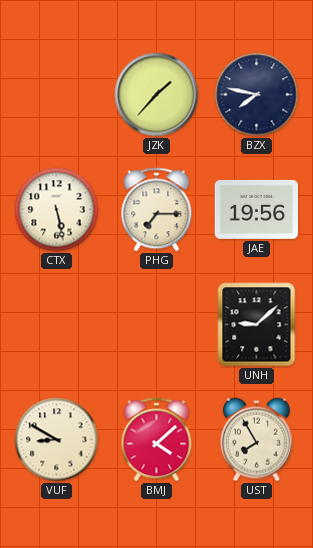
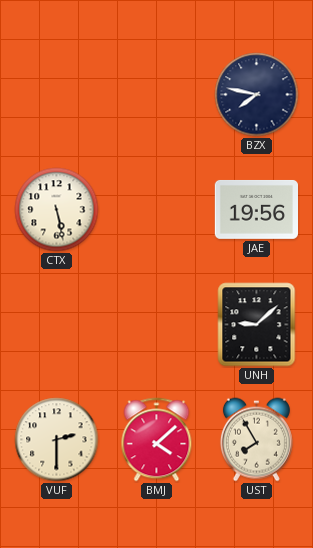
JZK: 1:37 -> none
PHG: 7:15 -> none
VUF: 8:50 -> 2:30
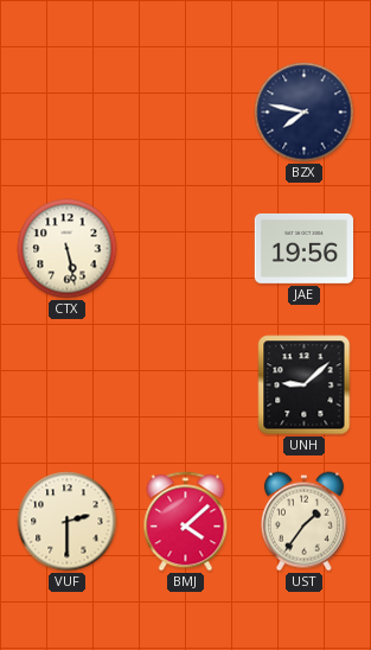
UST: 7:55 -> 1:36
